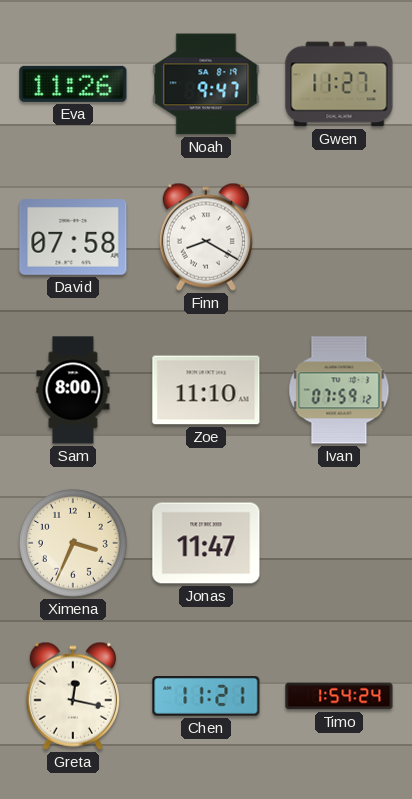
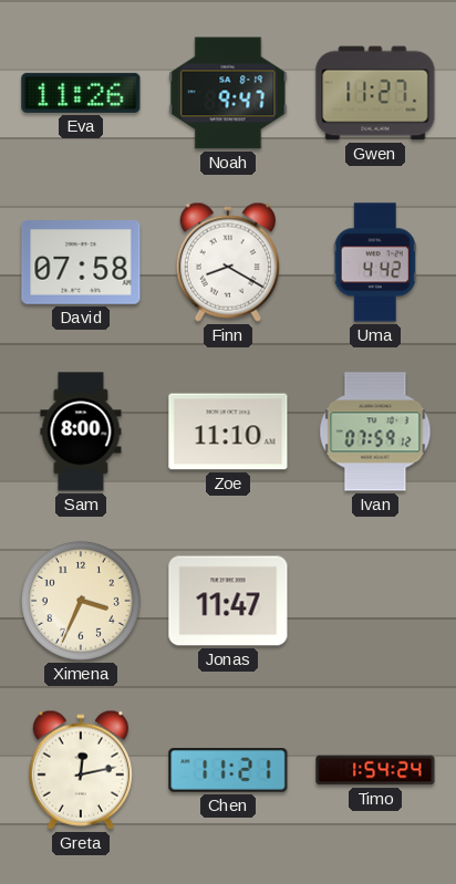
Uma: none -> 4:42
Greta: 12:17 -> 12:13
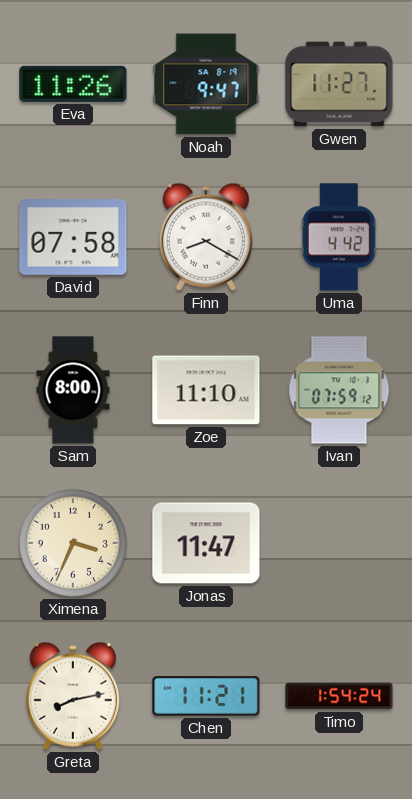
Greta: 12:13 -> 8:13
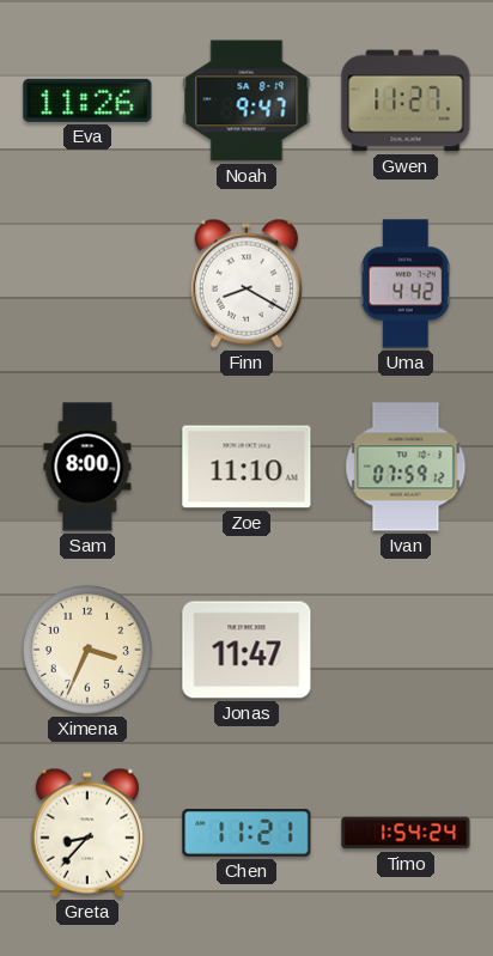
David: 07:58 -> none
Greta: 8:13 -> 8:37
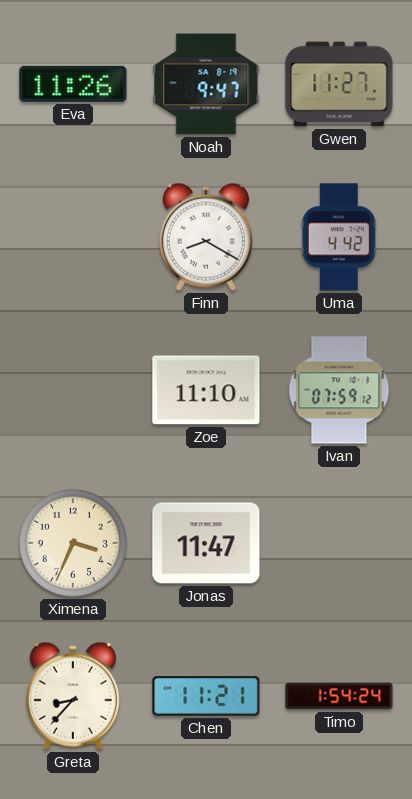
Sam: 8:00 -> none
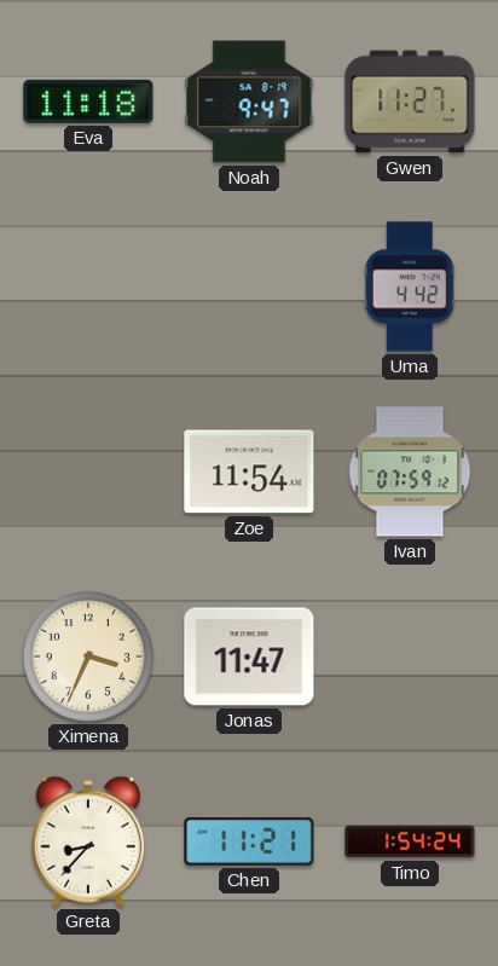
Eva: 11:26 -> 11:18
Finn: 8:20 -> none
Zoe: 11:10 -> 11:54
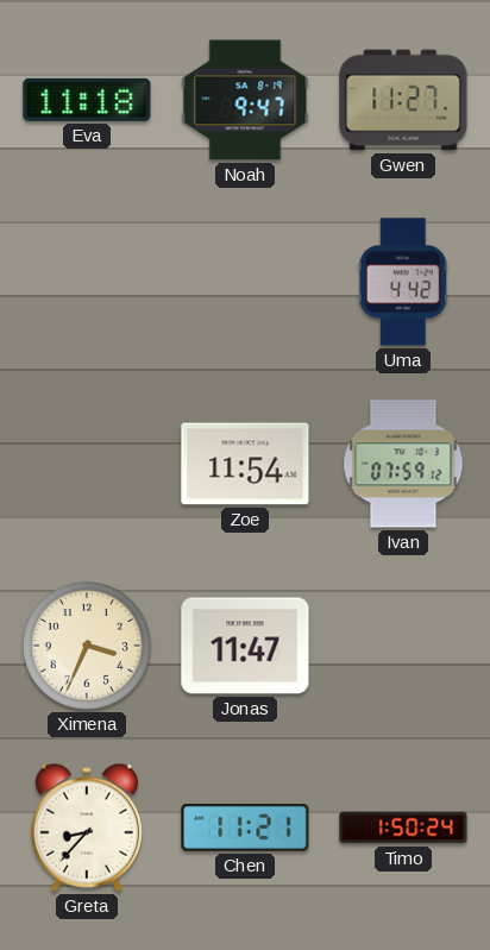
Timo: 1:54 -> 1:50
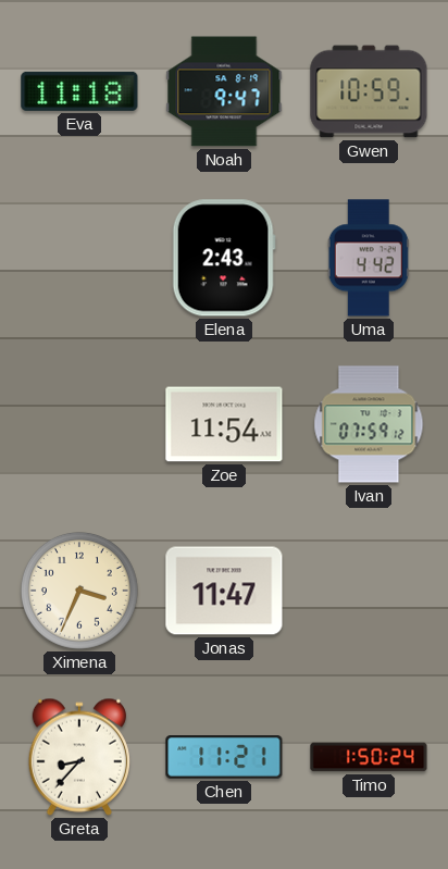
Gwen: 11:27 -> 10:59
Elena: none -> 2:43
